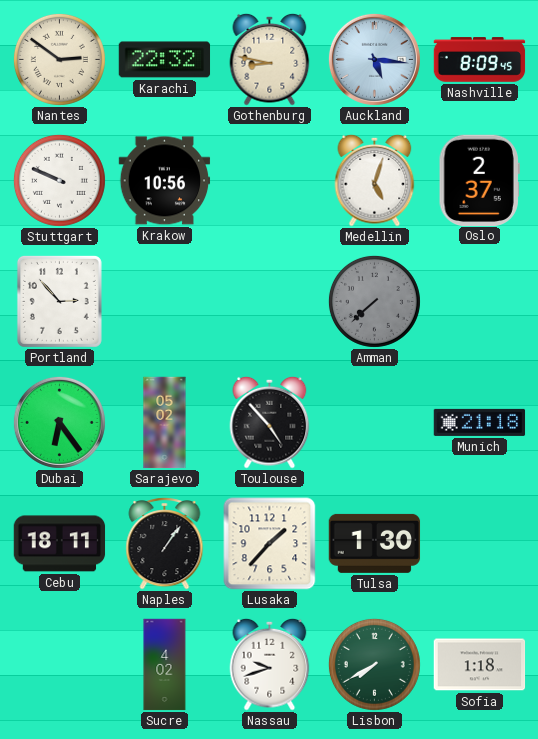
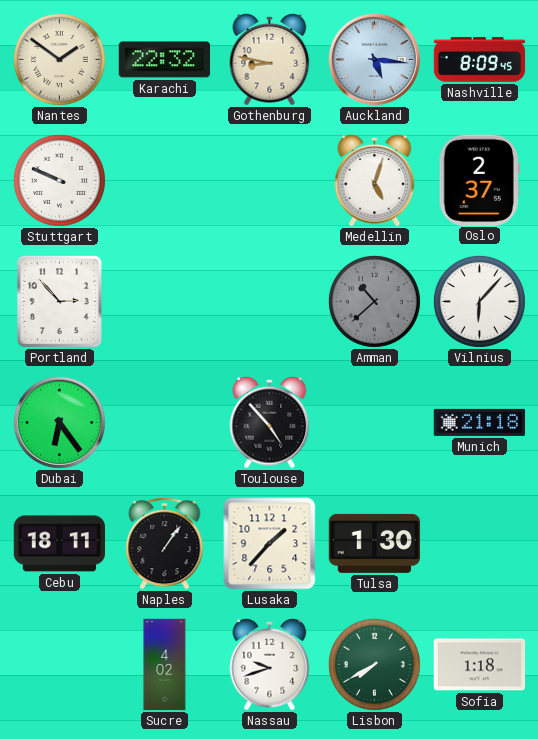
Nantes: 2:51 -> 1:51
Krakow: 10:56 -> none
Amman: 7:38 -> 10:38
Vilnius: none -> 6:07
Sarajevo: 05:02 -> none
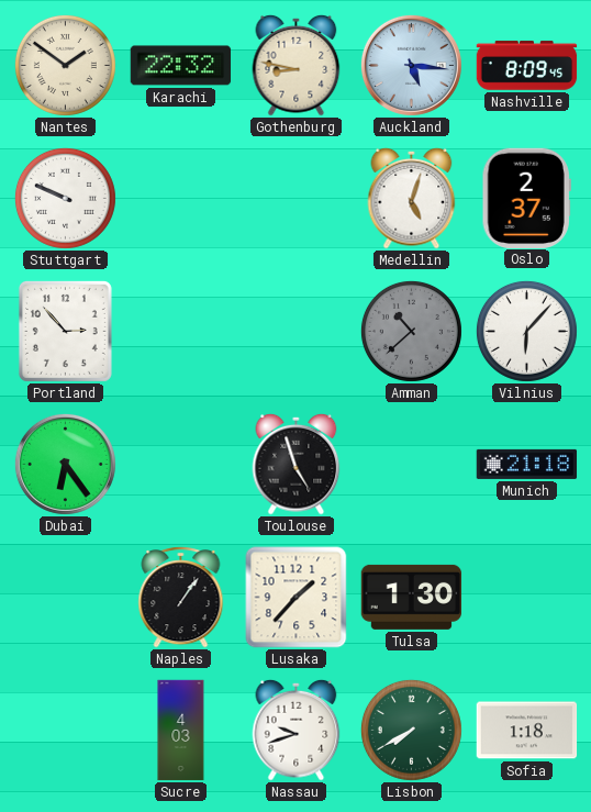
Toulouse: 4:53 -> 4:57
Cebu: 18:11 -> none
Sucre: 4:02 -> 4:03
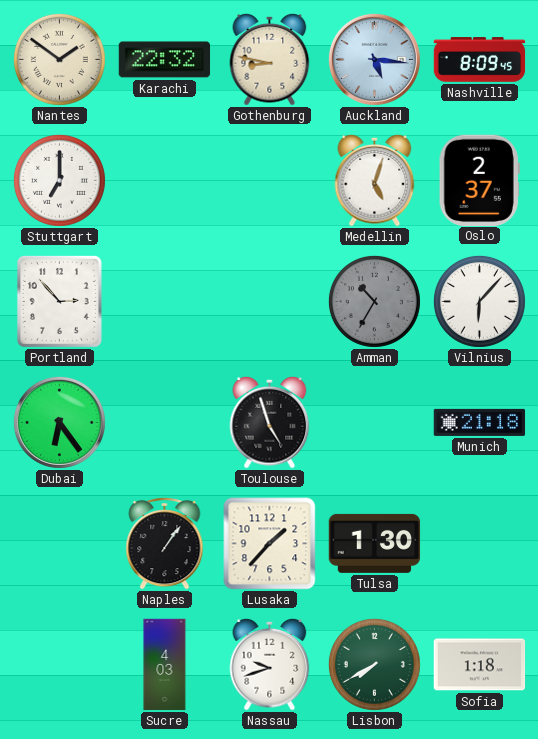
Stuttgart: 9:49 -> 7:00
Amman: 10:38 -> 10:35
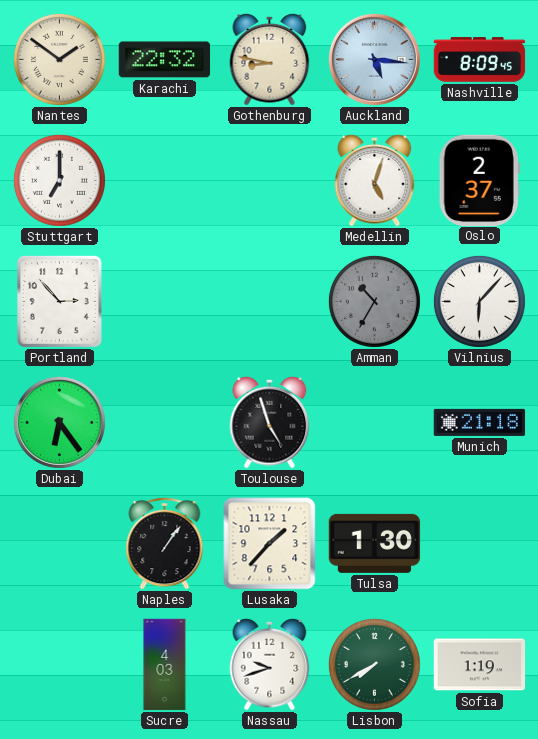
Sofia: 1:18 -> 1:19
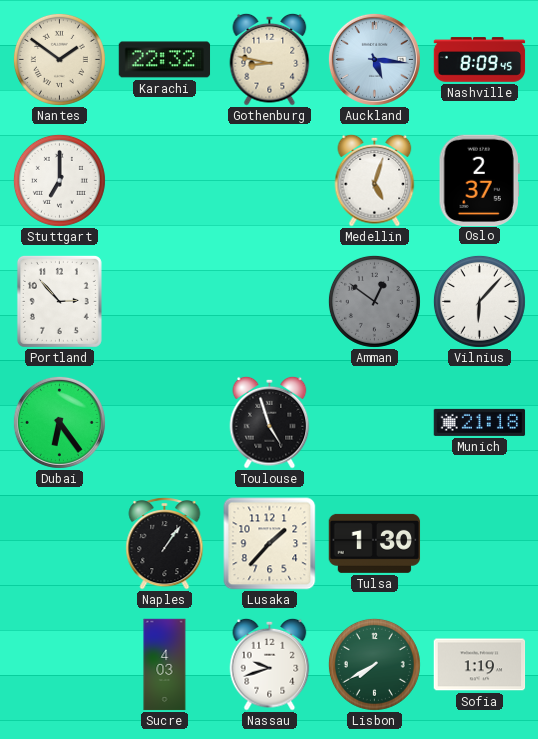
Amman: 10:35 -> 12:51
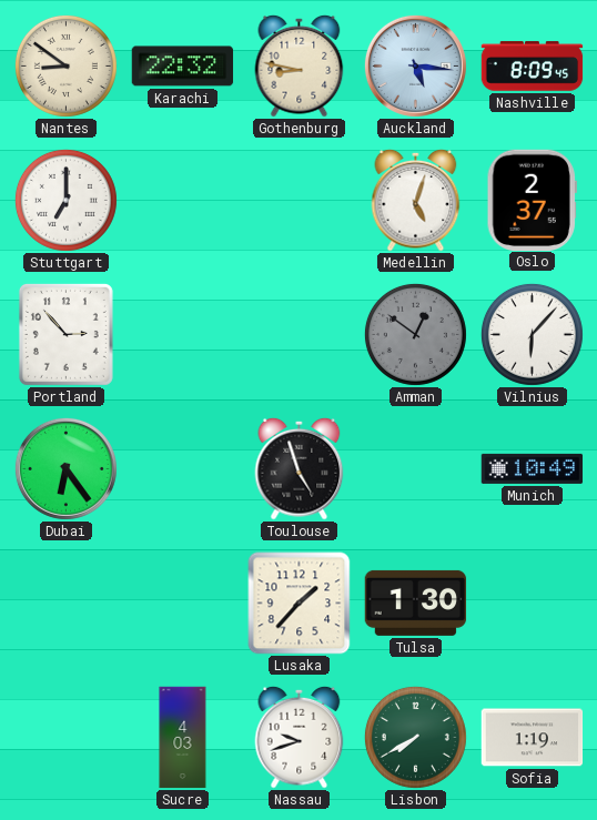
Nantes: 1:51 -> 8:51
Munich: 21:18 -> 10:49
Naples: 1:06 -> none
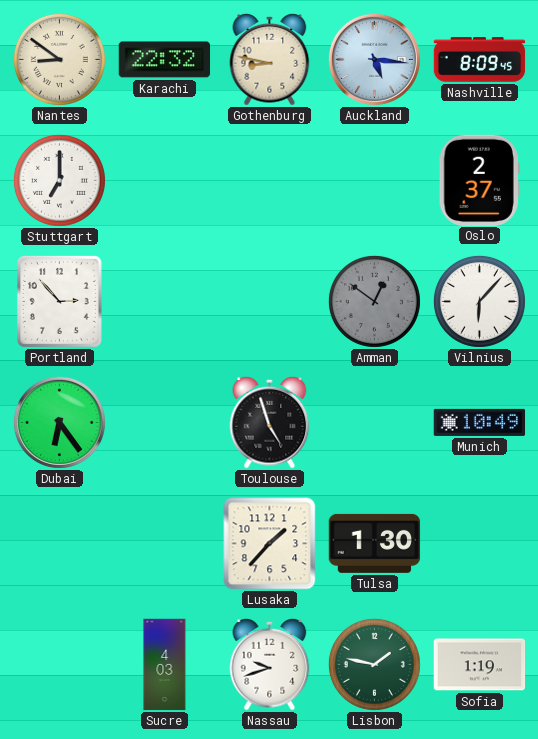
Medellin: 5:03 -> none
Lisbon: 7:40 -> 1:47
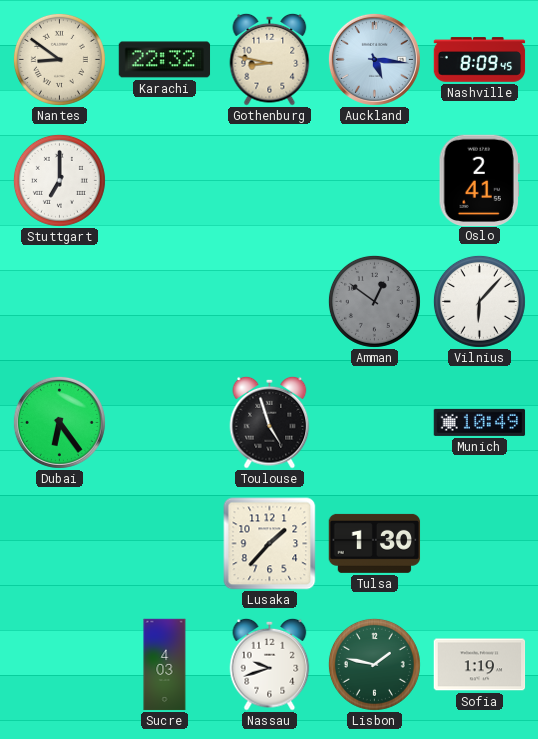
Oslo: 2:37 -> 2:41
Portland: 2:53 -> none
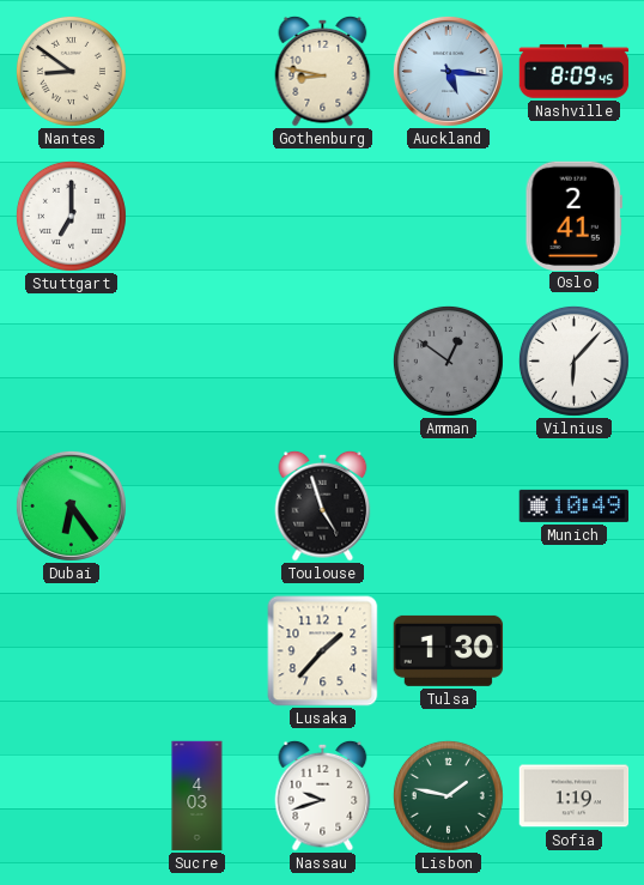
Karachi: 22:32 -> none
